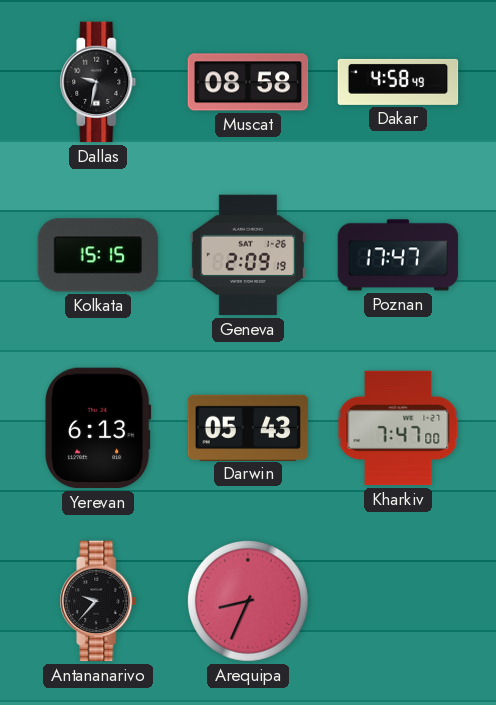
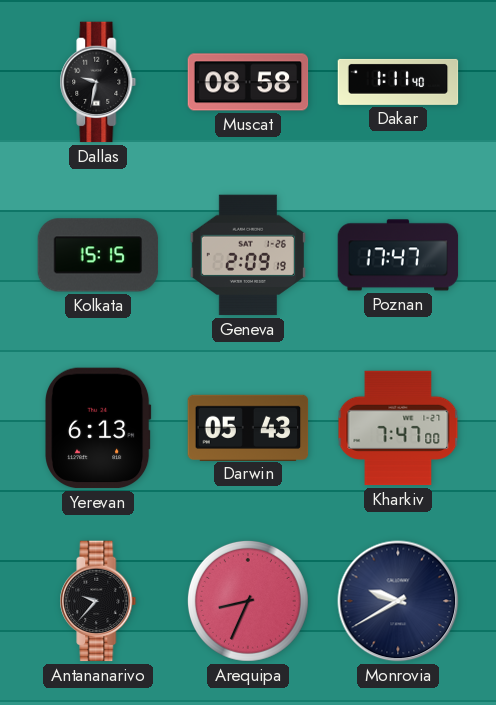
Dakar: 4:58 -> 1:11
Monrovia: none -> 9:40
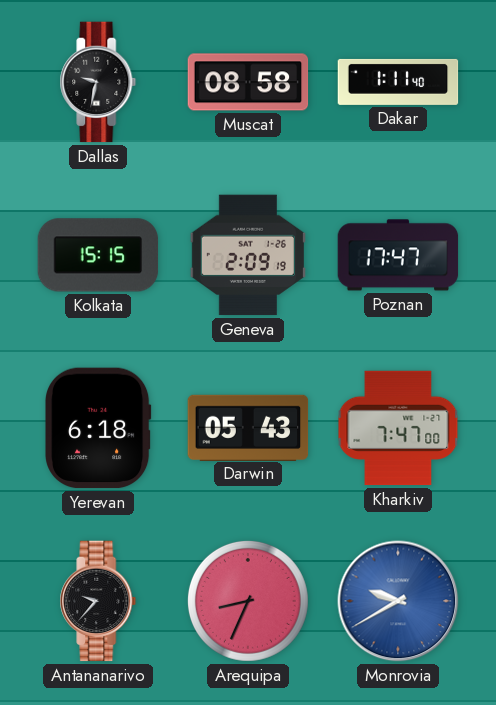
Yerevan: 6:13 -> 6:18
Monrovia dial: navy -> blue
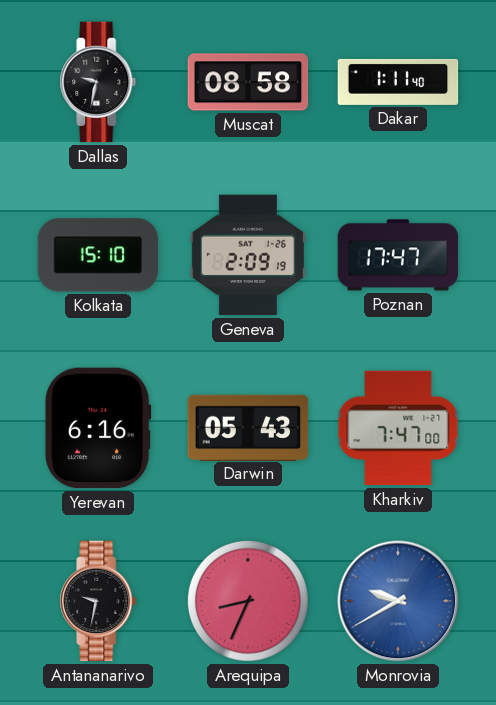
Kolkata: 15:15 -> 15:10
Yerevan: 6:18 -> 6:16
Antananarivo: 9:37 -> 9:32
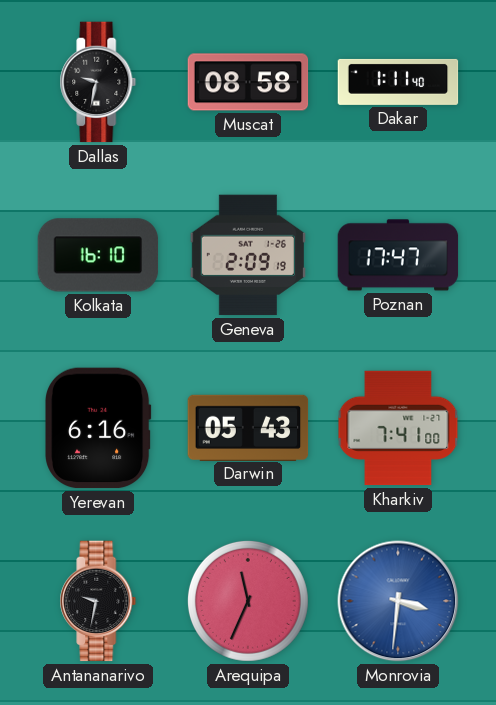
Kolkata: 15:10 -> 16:10
Kharkiv: 7:47 -> 7:41
Arequipa: 8:34 -> 11:34
Monrovia: 9:40 -> 3:31
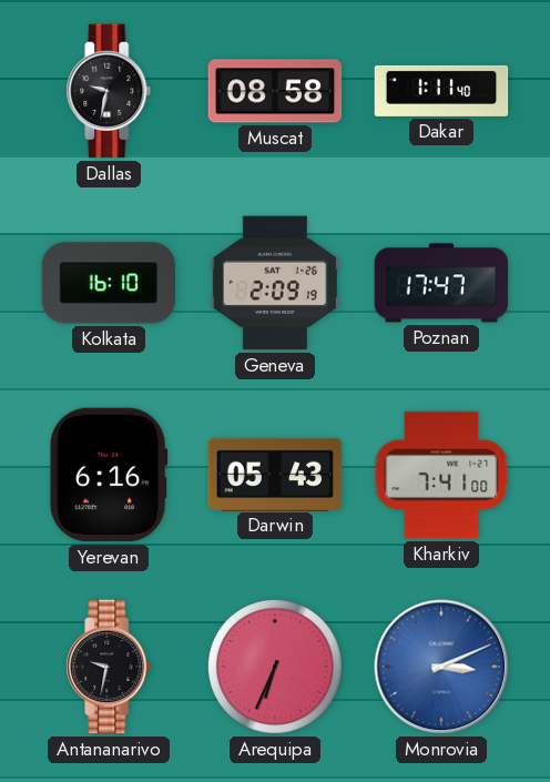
Arequipa: 11:34 -> 6:34
Monrovia: 3:31 -> 3:11
